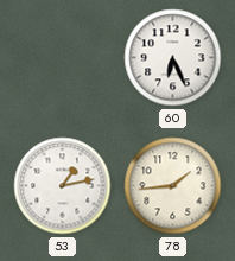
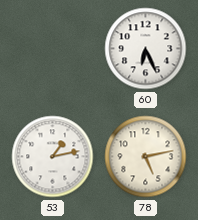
78: 1:44 -> 5:13
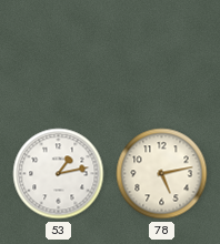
60: 6:26 -> none
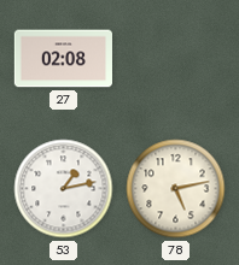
27: none -> 02:08
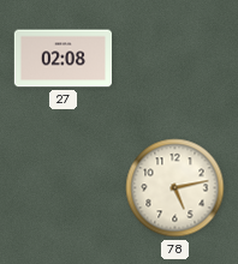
53: 1:13 -> none
